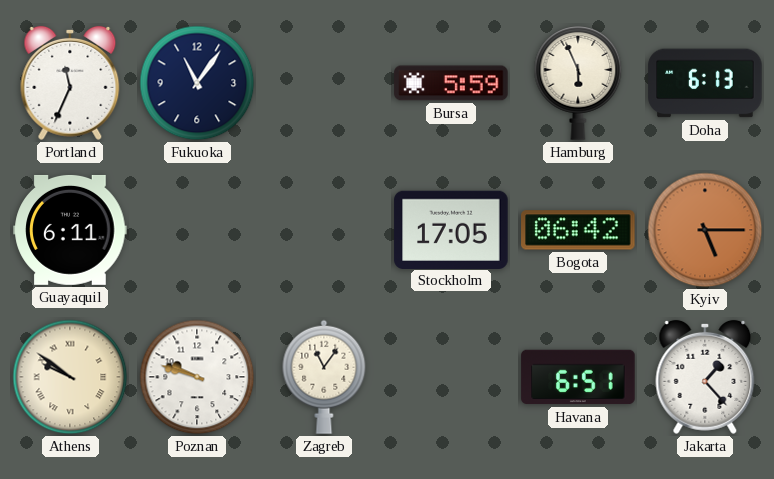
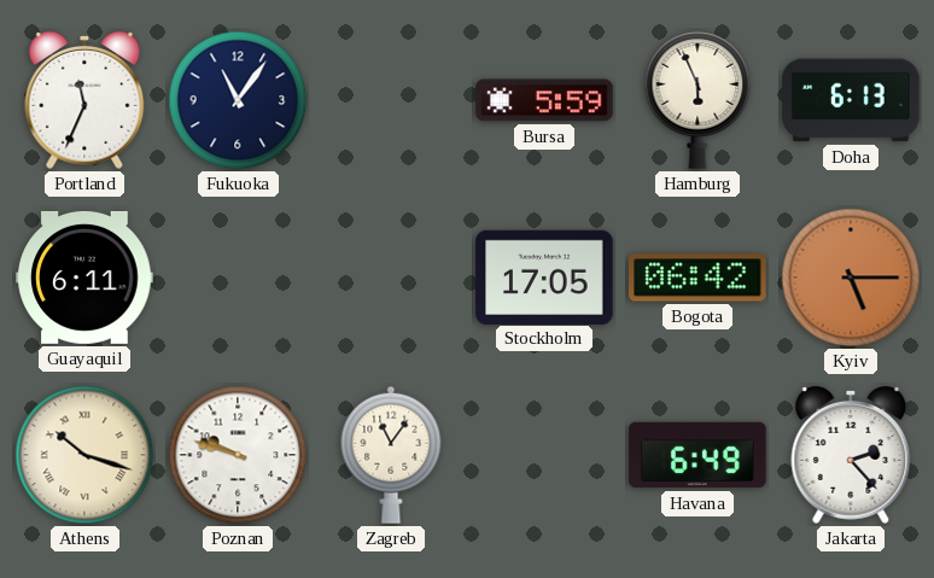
Athens: 9:51 -> 10:18
Havana: 6:51 -> 6:49
Jakarta: 1:23 -> 2:23
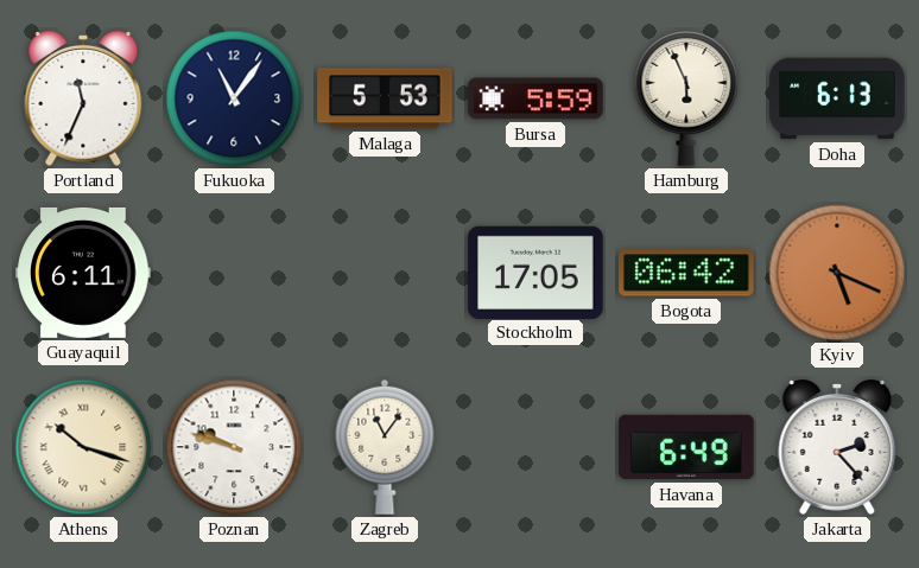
Malaga: none -> 5:53
Kyiv: 5:15 -> 5:19
